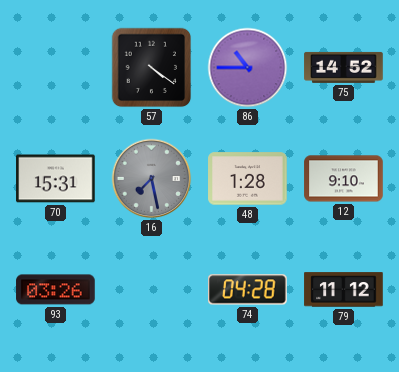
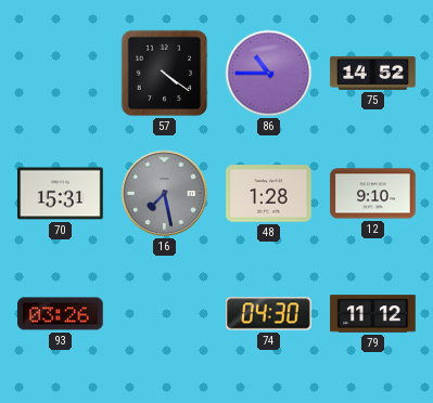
74: 04:28 -> 04:30
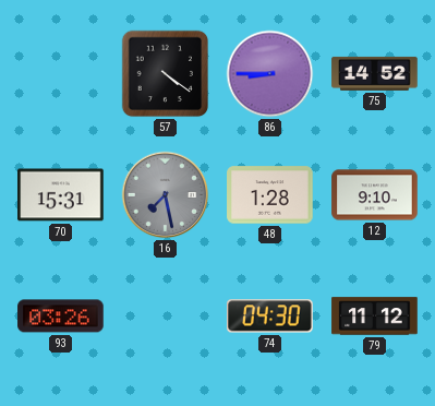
86: 10:45 -> 8:45
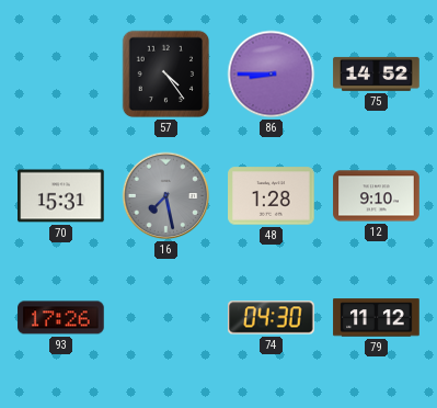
57: 4:21 -> 4:24
93: 03:26 -> 17:26
